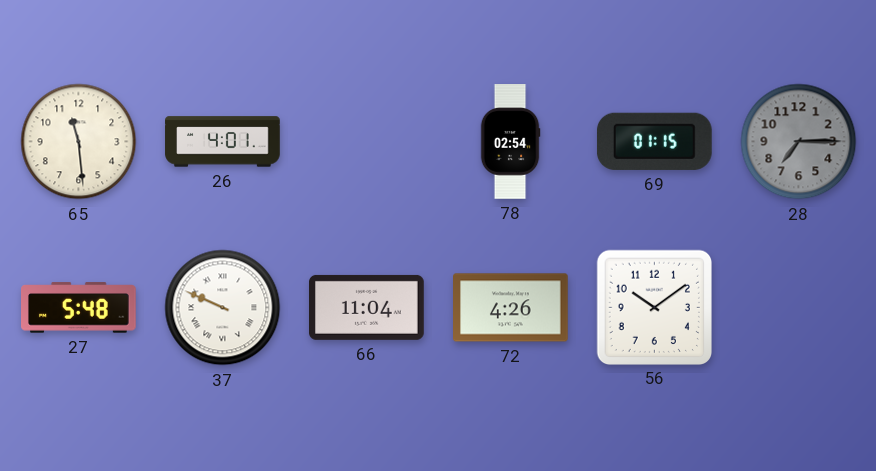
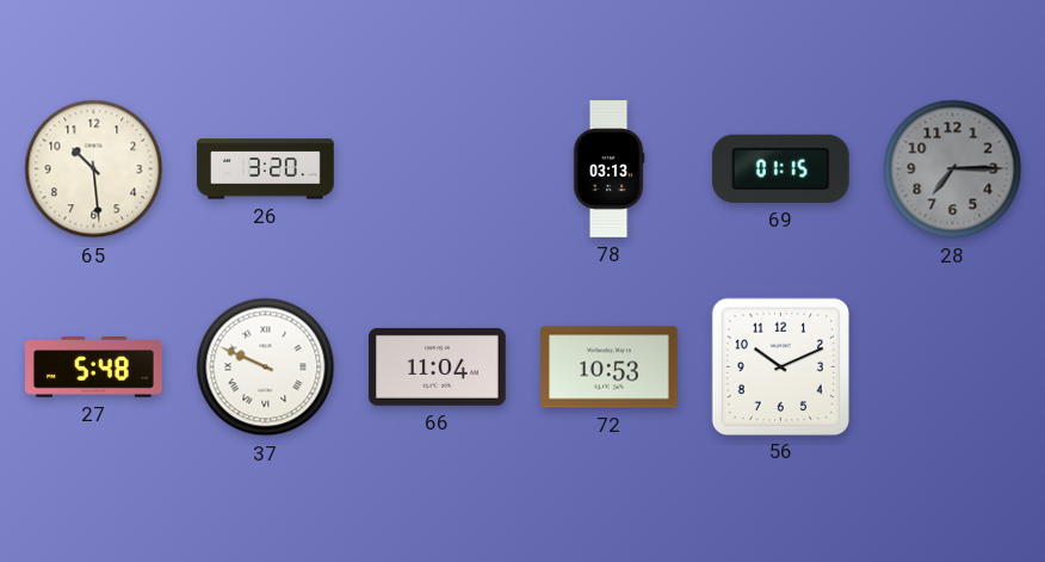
65: 11:29 -> 10:29
26: 4:01 -> 3:20
78: 02:54 -> 03:13
72: 4:26 -> 10:53
56: 10:09 -> 10:11
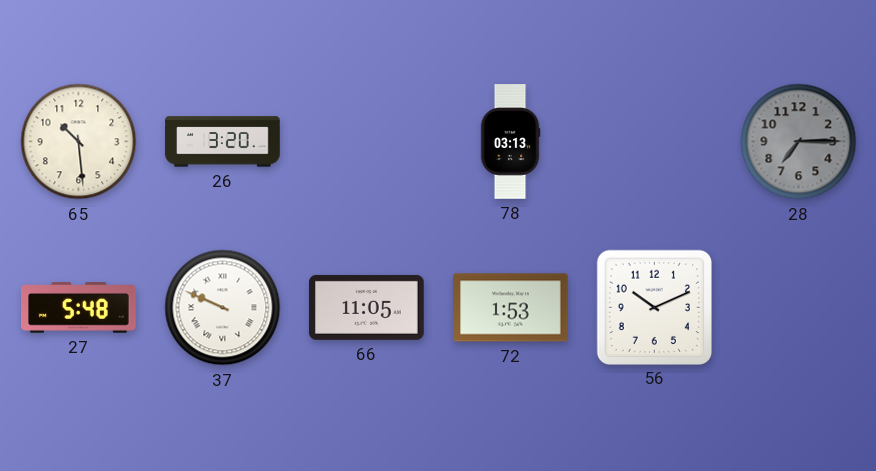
69: 01:15 -> none
66: 11:04 -> 11:05
72: 10:53 -> 1:53
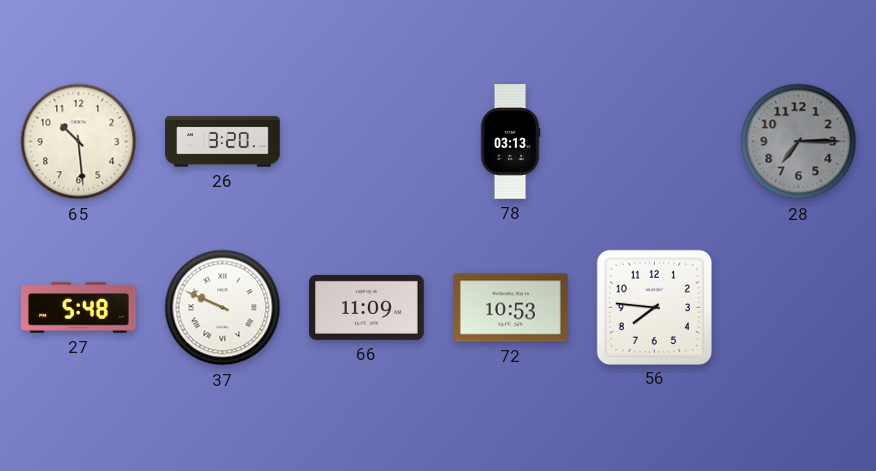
66: 11:05 -> 11:09
72: 1:53 -> 10:53
56: 10:11 -> 7:46
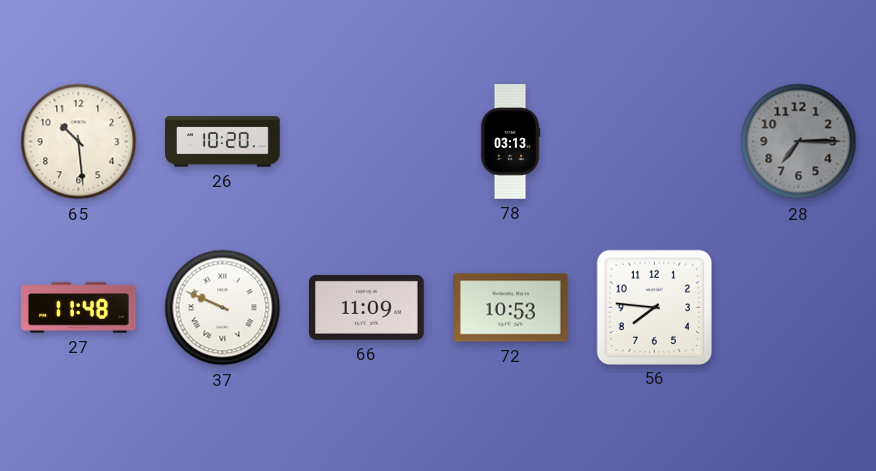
26: 3:20 -> 10:20
27: 5:48 -> 11:48
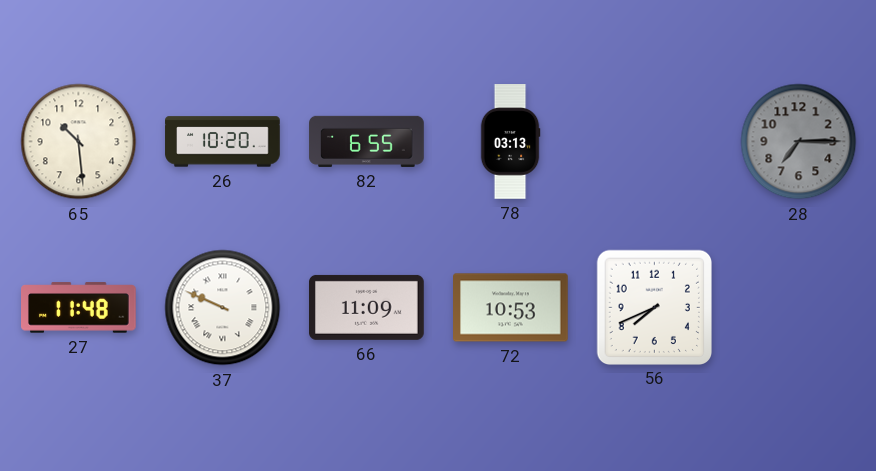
82: none -> 6:55
56: 7:46 -> 7:41
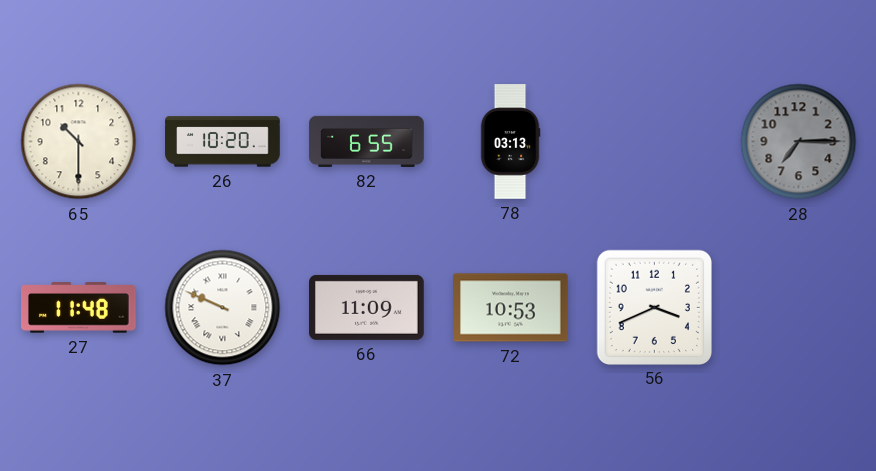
65: 10:29 -> 10:30
56: 7:41 -> 3:41
